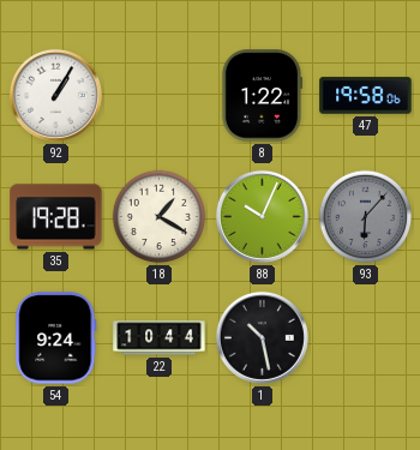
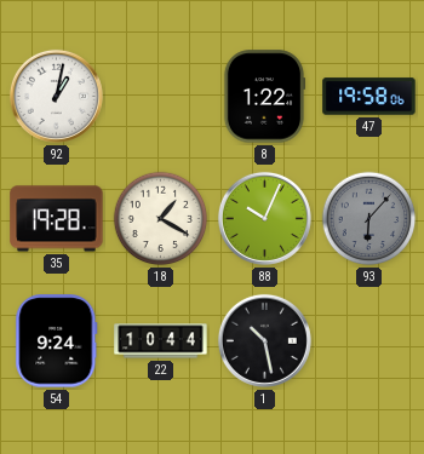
92: 1:05 -> 1:02
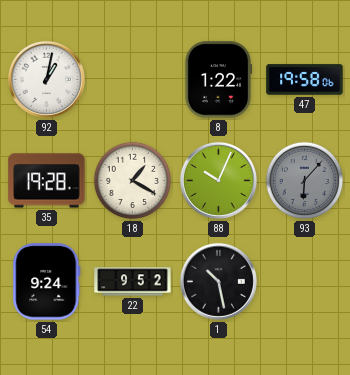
22: 10:44 -> 9:52
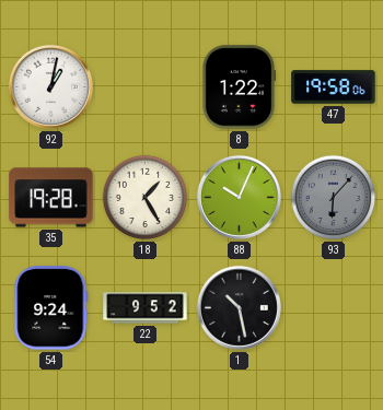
18: 1:20 -> 1:25
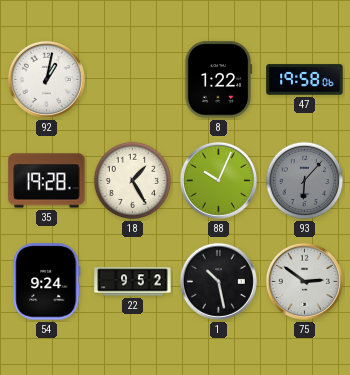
75: none -> 2:51
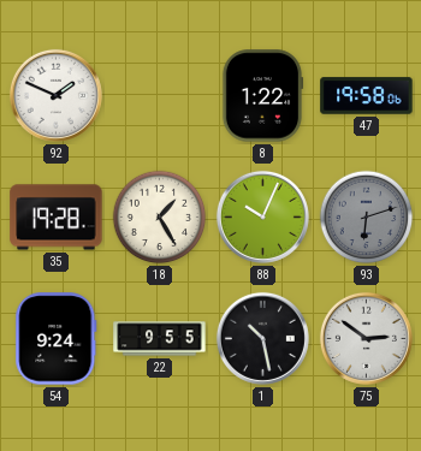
92: 1:02 -> 1:49
93: 6:07 -> 6:12
22: 9:52 -> 9:55
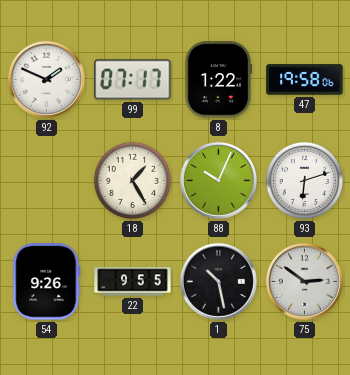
99: none -> 07:17
35: 19:28 -> none
93 dial: grey -> white
54: 9:24 -> 9:26
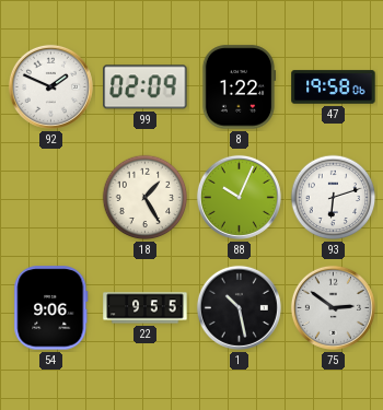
99: 07:17 -> 02:09
54: 9:26 -> 9:06
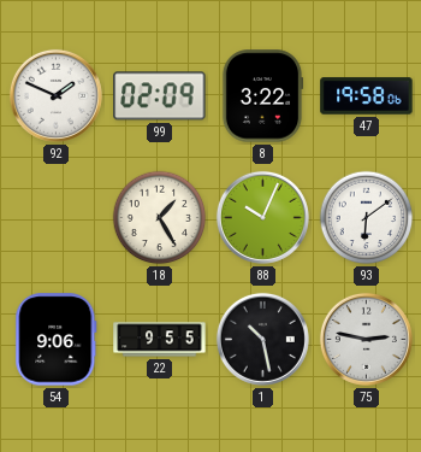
8: 1:22 -> 3:22
93: 6:12 -> 6:09
75: 2:51 -> 2:47
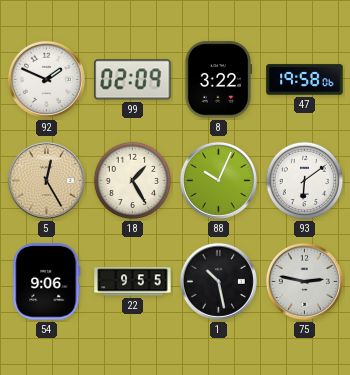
5: none -> 12:25
